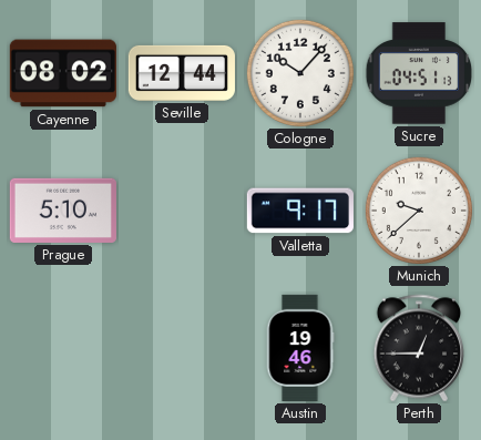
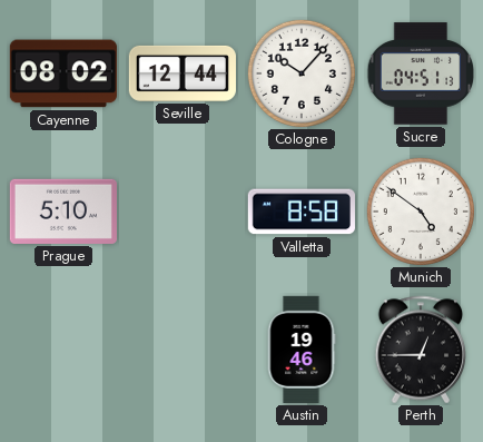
Valletta: 9:17 -> 8:58
Munich: 9:38 -> 4:51
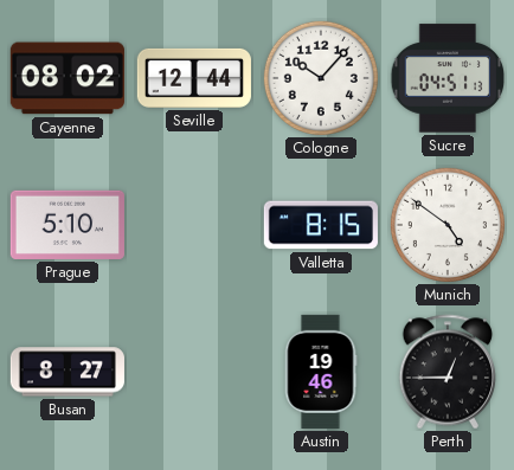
Valletta: 8:58 -> 8:15
Busan: none -> 8:27
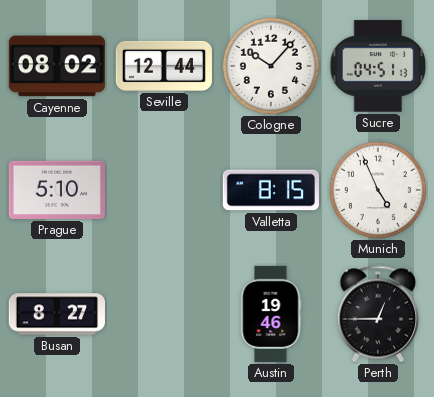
Munich: 4:51 -> 4:56
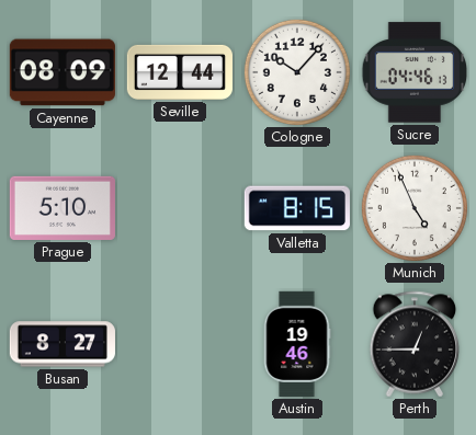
Cayenne: 08:02 -> 08:09
Sucre: 04:51 -> 04:46
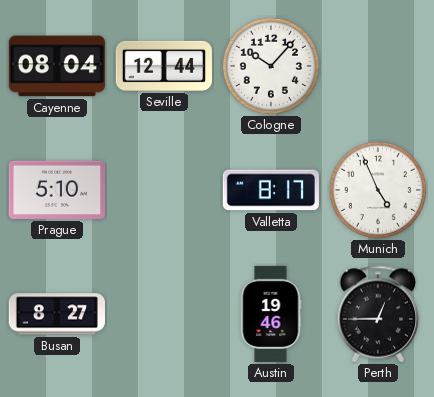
Cayenne: 08:09 -> 08:04
Sucre: 04:46 -> none
Valletta: 8:15 -> 8:17
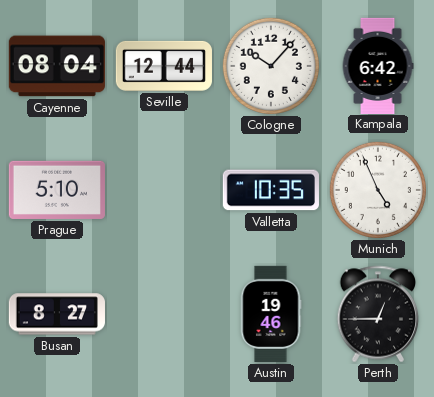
Kampala: none -> 6:42
Valletta: 8:17 -> 10:35
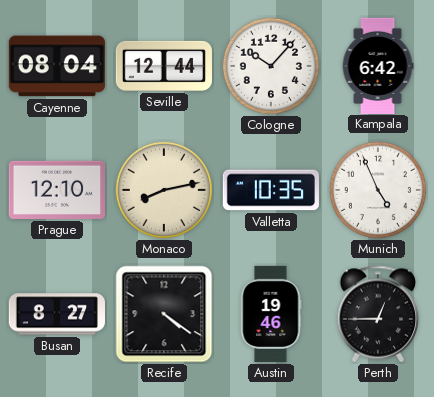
Prague: 5:10 -> 12:10
Monaco: none -> 8:13
Recife: none -> 4:21
